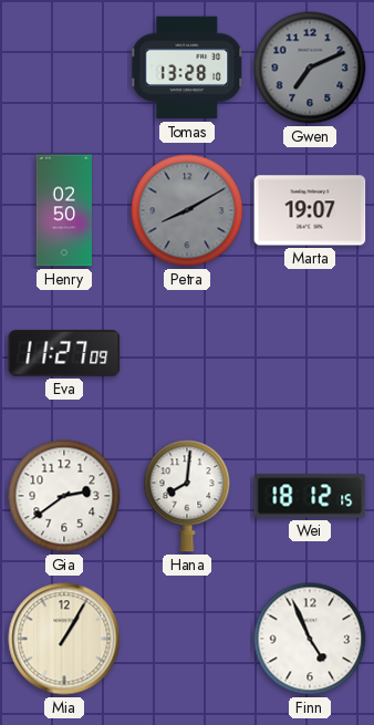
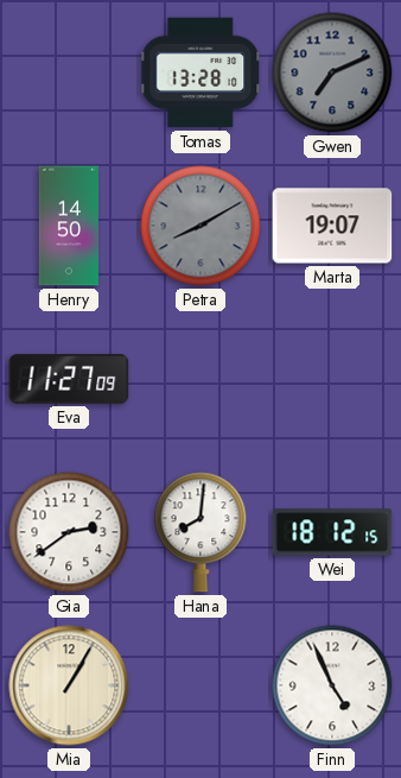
Henry: 02:50 -> 14:50
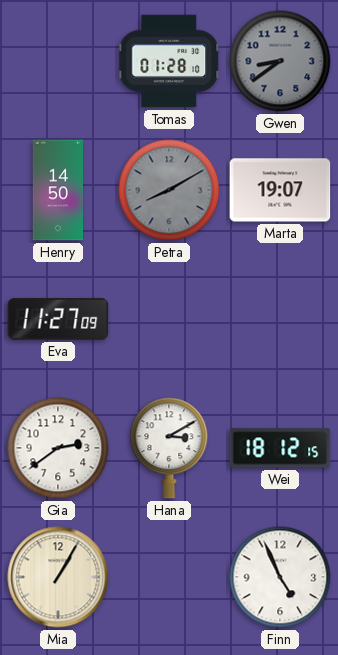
Tomas: 13:28 -> 01:28
Gwen: 7:11 -> 8:39
Hana: 8:01 -> 3:10
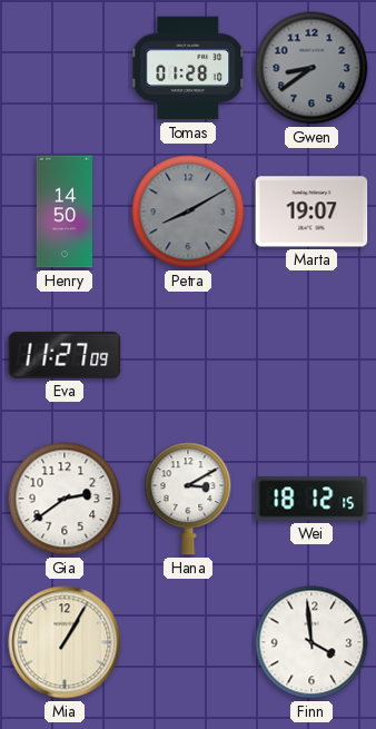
Finn: 4:56 -> 3:59
